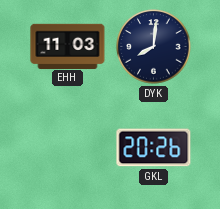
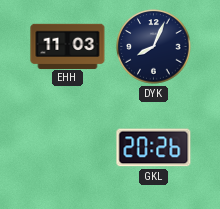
DYK: 8:01 -> 8:04
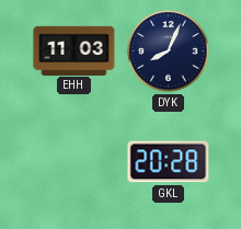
GKL: 20:26 -> 20:28
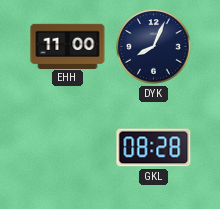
EHH: 11:03 -> 11:00
GKL: 20:28 -> 08:28
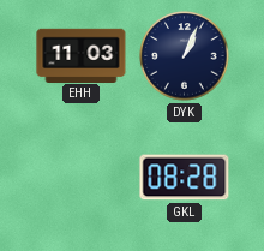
EHH: 11:00 -> 11:03
DYK: 8:04 -> 1:04
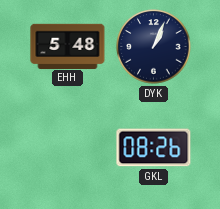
EHH: 11:03 -> 5:48
GKL: 08:28 -> 08:26
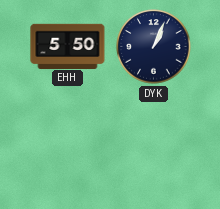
EHH: 5:48 -> 5:50
GKL: 08:26 -> none
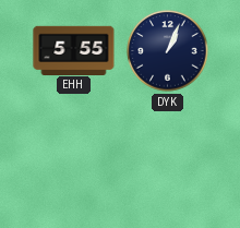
EHH: 5:50 -> 5:55
